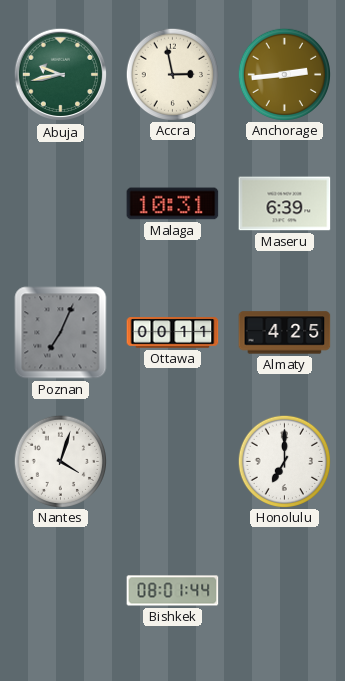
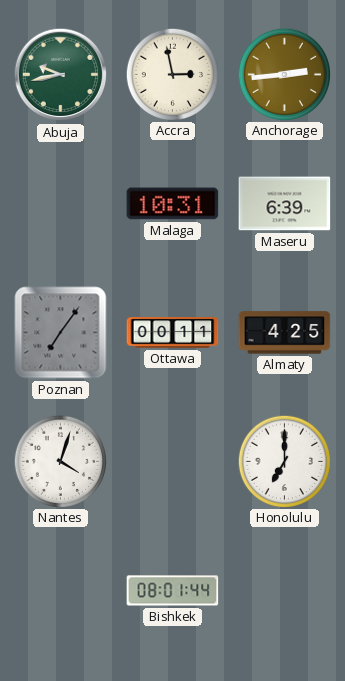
Poznan: 7:04 -> 7:06
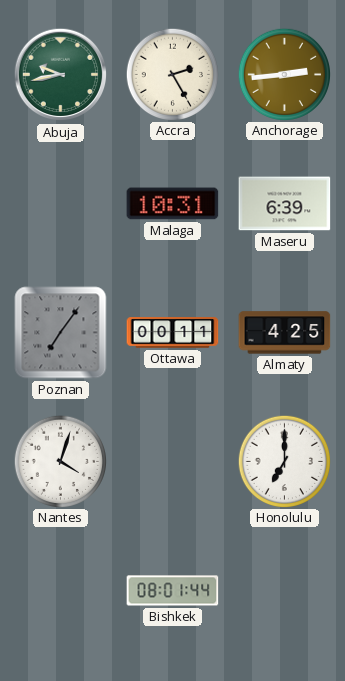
Accra: 2:58 -> 2:25
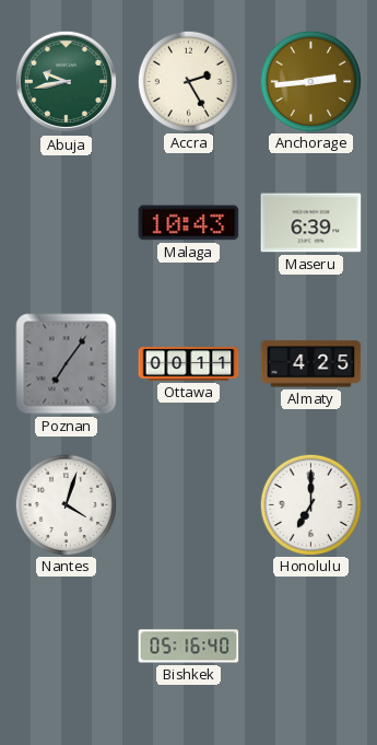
Malaga: 10:31 -> 10:43
Bishkek: 08:01 -> 05:16
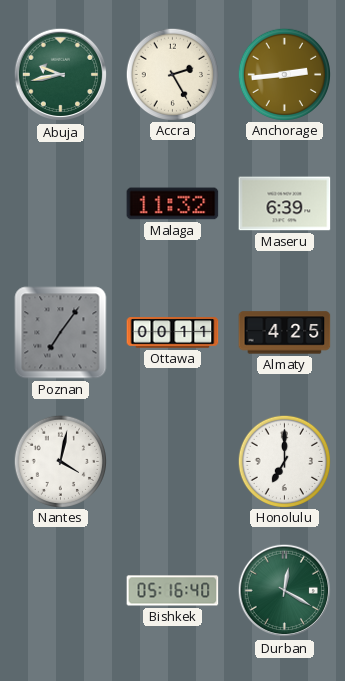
Malaga: 10:43 -> 11:32
Nantes: 4:03 -> 4:02
Durban: none -> 12:20
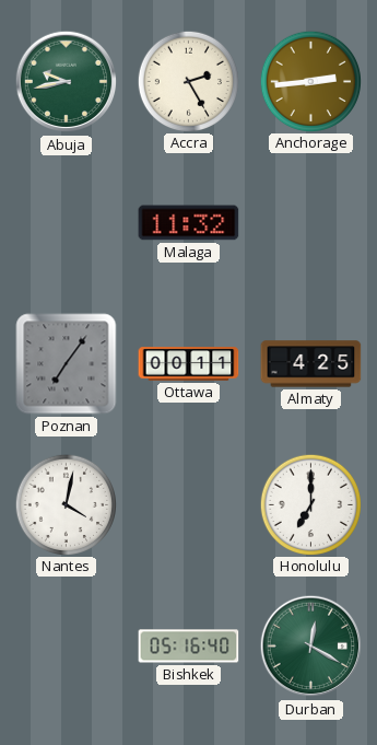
Maseru: 6:39 -> none
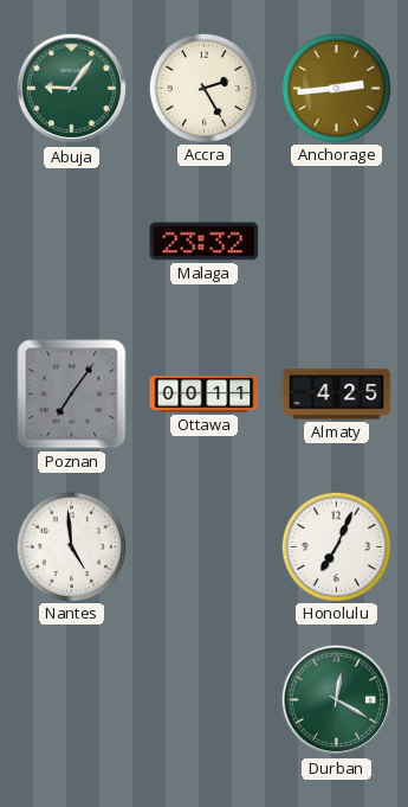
Abuja: 9:43 -> 9:06
Malaga: 11:32 -> 23:32
Nantes: 4:02 -> 4:59
Honolulu: 7:00 -> 7:04
Bishkek: 05:16 -> none
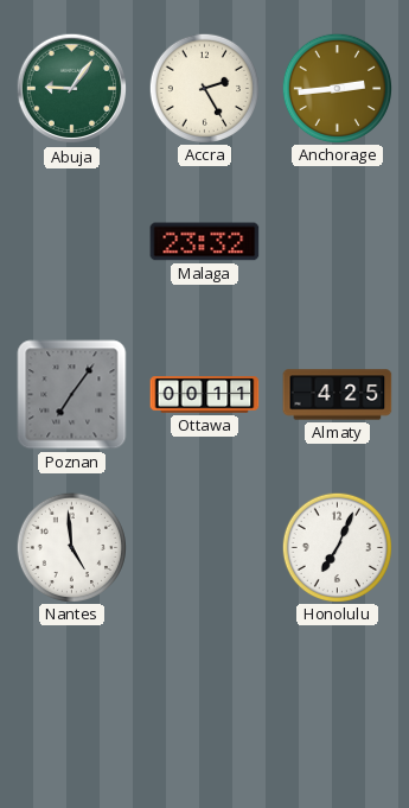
Durban: 12:20 -> none
